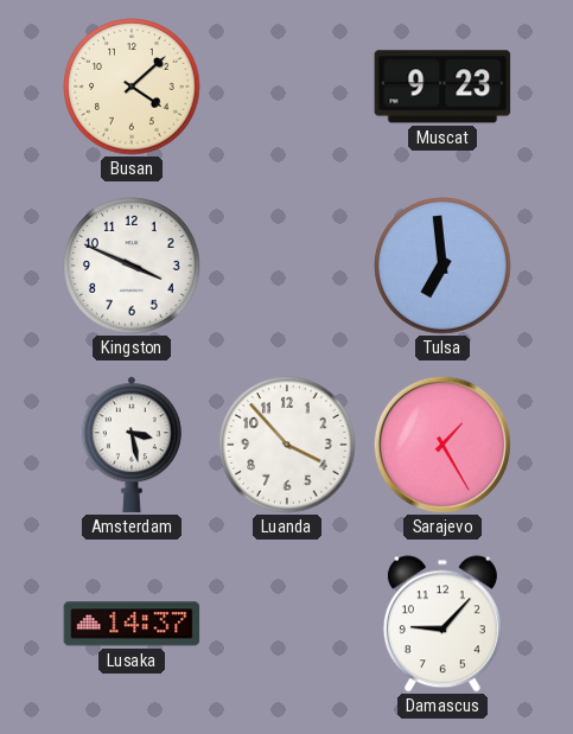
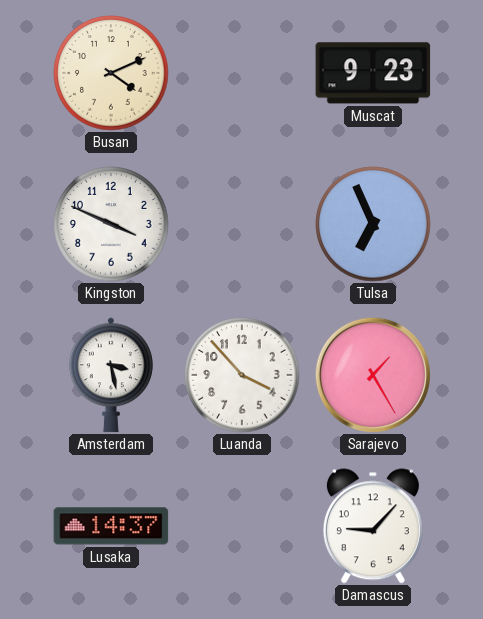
Busan: 4:08 -> 4:11
Tulsa: 6:59 -> 6:56
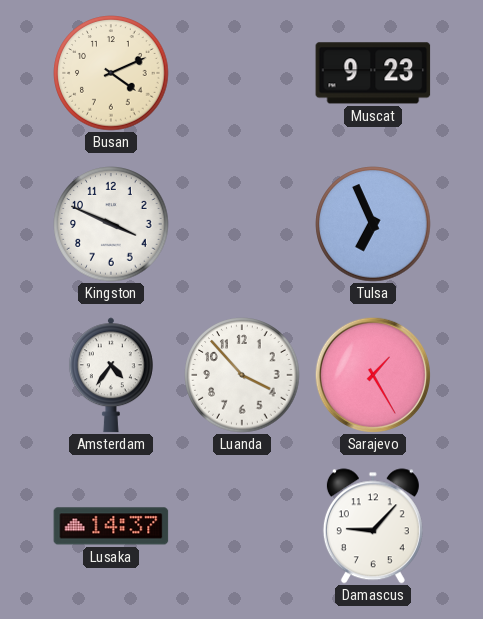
Amsterdam: 3:28 -> 4:36
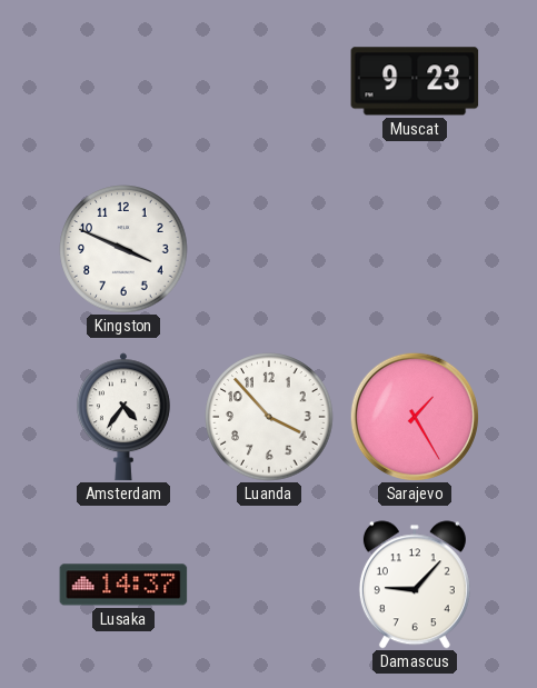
Busan: 4:11 -> none
Tulsa: 6:56 -> none
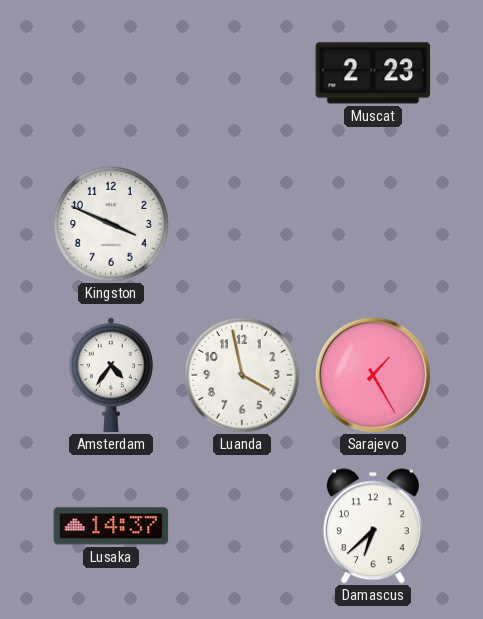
Muscat: 9:23 -> 2:23
Luanda: 3:53 -> 3:58
Damascus: 9:07 -> 6:38
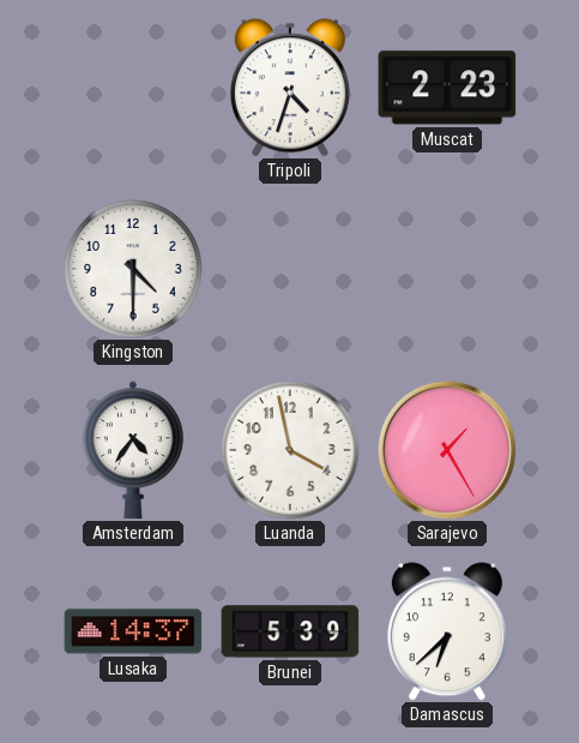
Tripoli: none -> 4:33
Kingston: 3:49 -> 4:30
Brunei: none -> 5:39
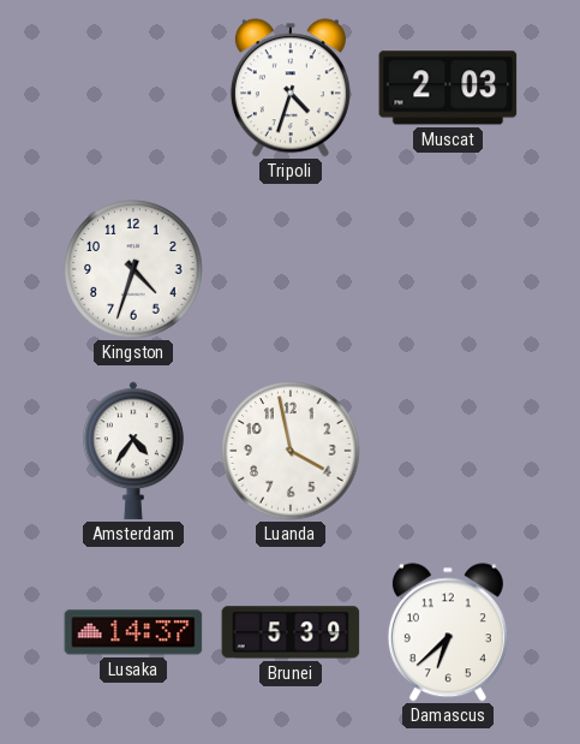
Muscat: 2:23 -> 2:03
Kingston: 4:30 -> 4:33
Sarajevo: 1:25 -> none
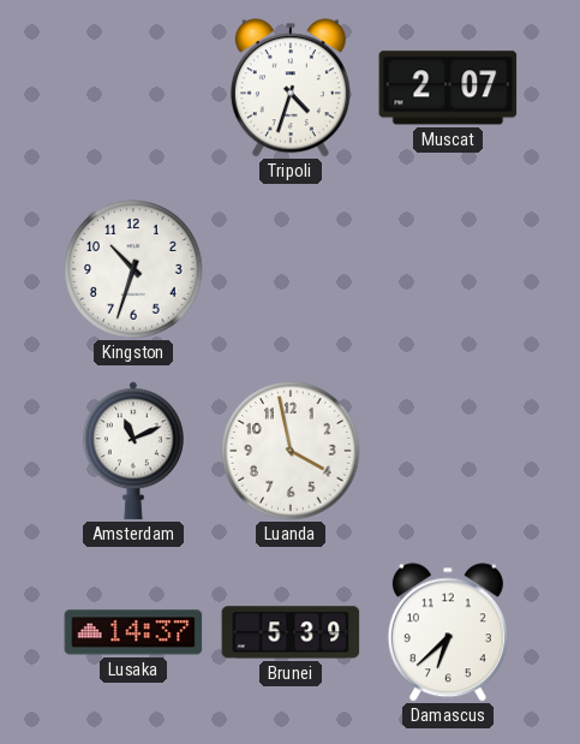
Muscat: 2:03 -> 2:07
Kingston: 4:33 -> 10:33
Amsterdam: 4:36 -> 11:11
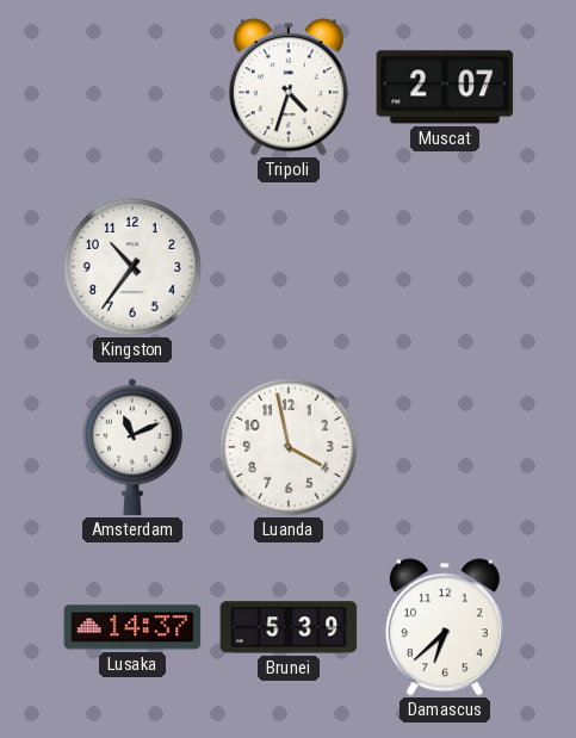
Kingston: 10:33 -> 10:36
